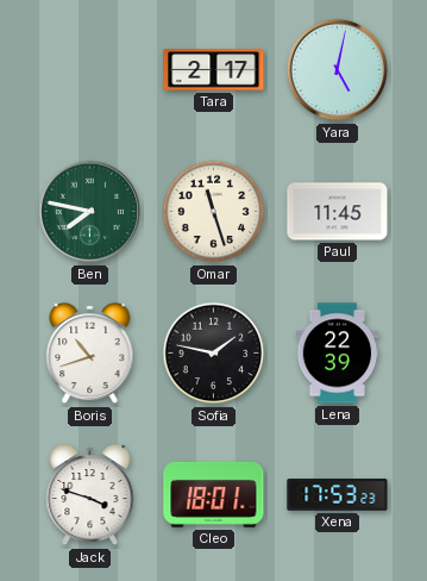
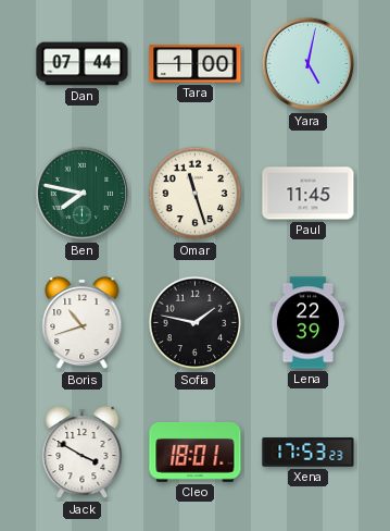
Dan: none -> 07:44
Tara: 2:17 -> 1:00
Jack: 3:48 -> 3:50
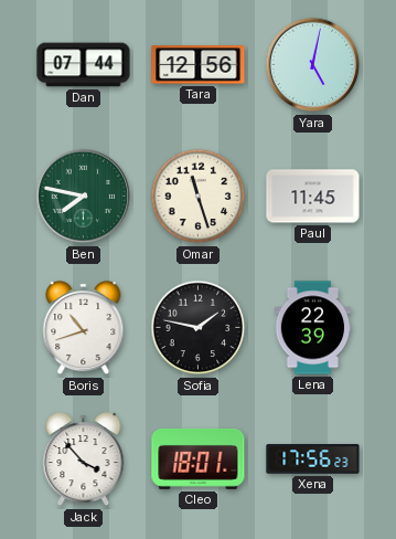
Tara: 1:00 -> 12:56
Jack: 3:50 -> 3:53
Xena: 17:53 -> 17:56
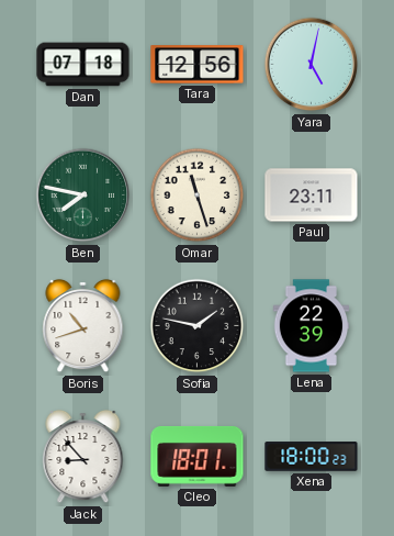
Dan: 07:44 -> 07:18
Paul: 11:45 -> 23:11
Jack: 3:53 -> 8:53
Xena: 17:56 -> 18:00
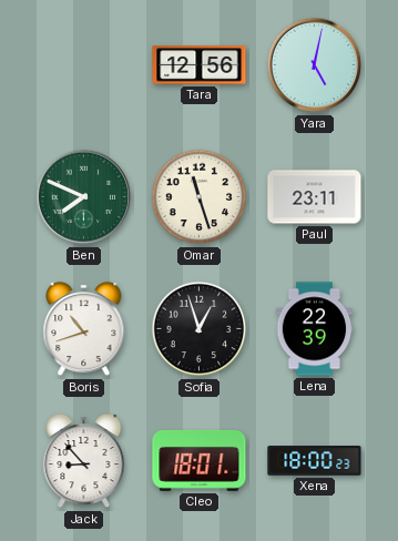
Dan: 07:18 -> none
Ben: 7:47 -> 7:49
Sofia: 1:47 -> 12:57
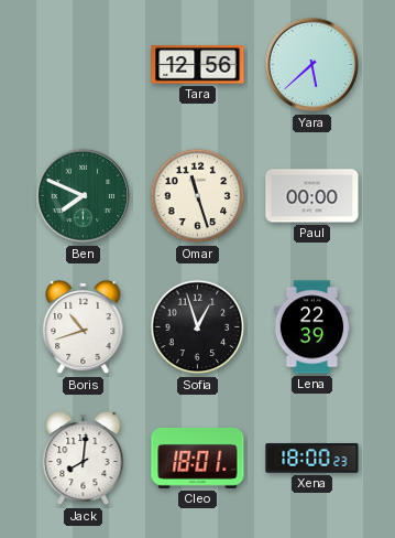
Yara: 5:02 -> 5:38
Paul: 23:11 -> 00:00
Jack: 8:53 -> 8:01
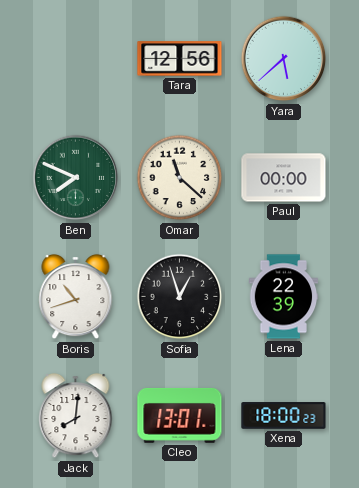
Omar: 11:27 -> 11:22
Cleo: 18:01 -> 13:01
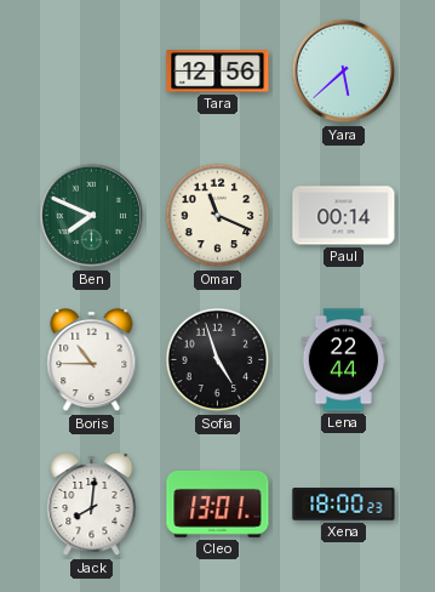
Omar: 11:22 -> 11:19
Paul: 00:00 -> 00:14
Boris: 10:42 -> 10:45
Sofia: 12:57 -> 4:57
Lena: 22:39 -> 22:44
